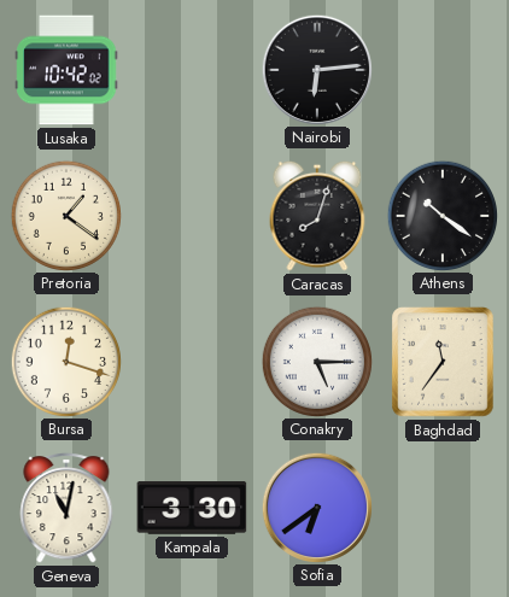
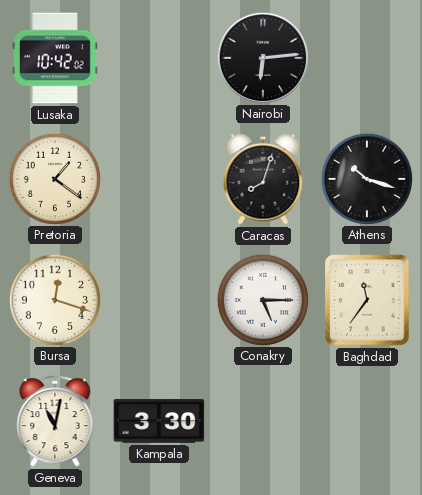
Athens: 10:21 -> 10:18
Sofia: 6:39 -> none
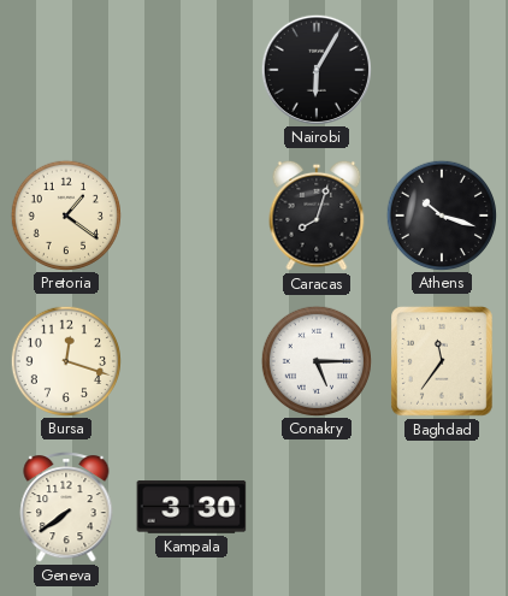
Lusaka: 10:42 -> none
Nairobi: 6:14 -> 6:05
Geneva: 11:02 -> 7:39
